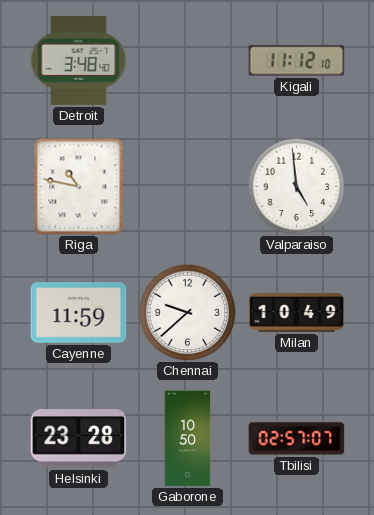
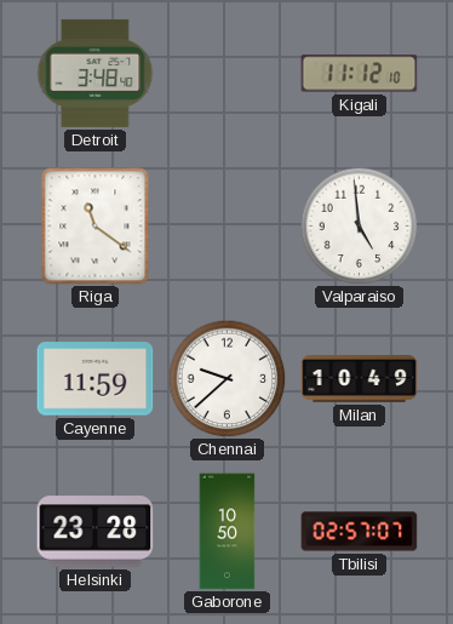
Riga: 10:47 -> 11:21
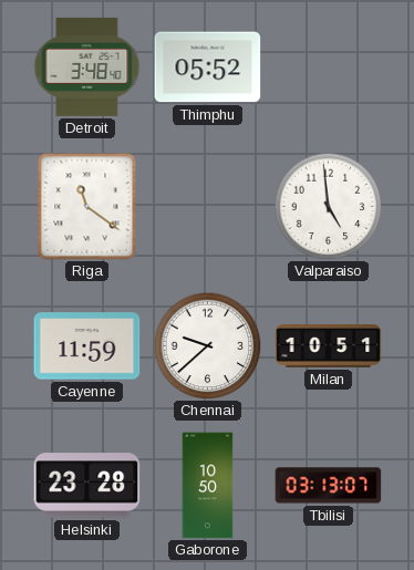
Thimphu: none -> 05:52
Kigali: 11:12 -> none
Milan: 10:49 -> 10:51
Tbilisi: 02:57 -> 03:13
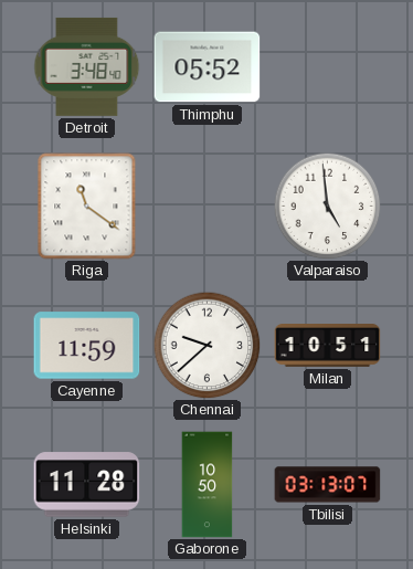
Helsinki: 23:28 -> 11:28
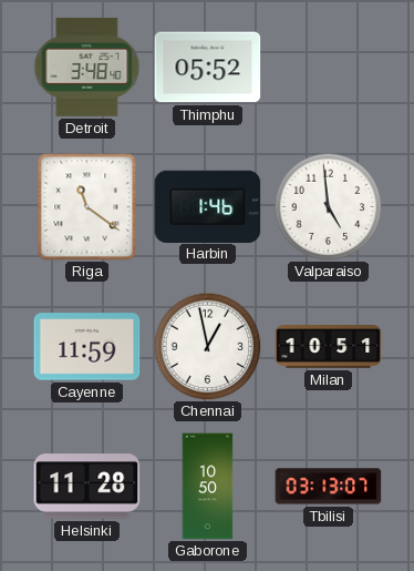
Harbin: none -> 1:46
Chennai: 9:38 -> 12:58
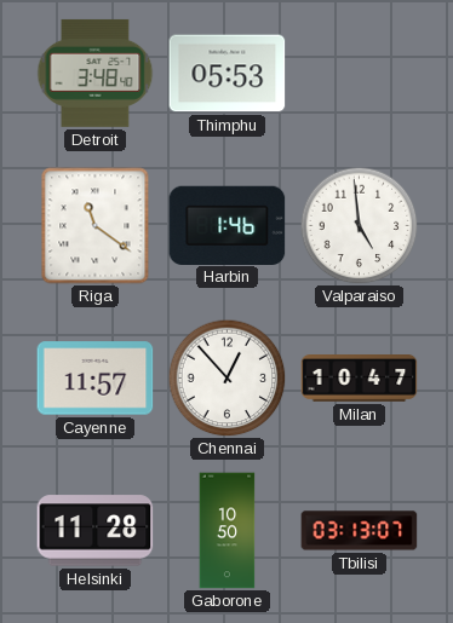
Thimphu: 05:52 -> 05:53
Cayenne: 11:59 -> 11:57
Chennai: 12:58 -> 12:53
Milan: 10:51 -> 10:47
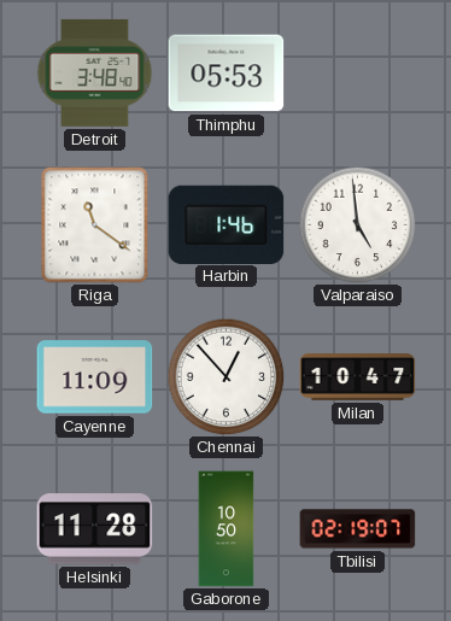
Cayenne: 11:57 -> 11:09
Tbilisi: 03:13 -> 02:19
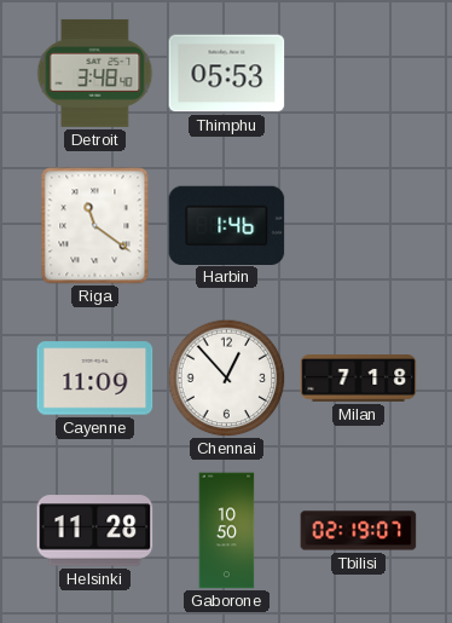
Valparaiso: 4:59 -> none
Milan: 10:47 -> 7:18
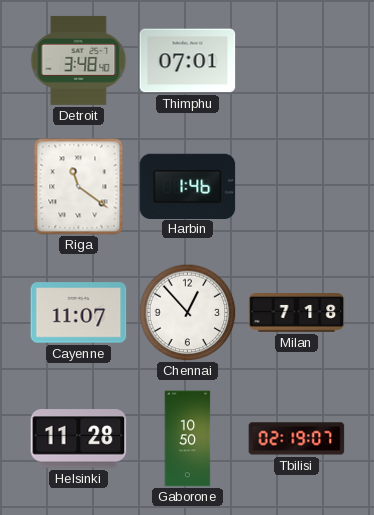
Thimphu: 05:53 -> 07:01
Cayenne: 11:09 -> 11:07
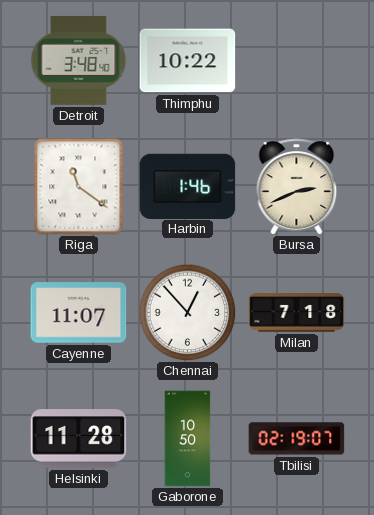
Thimphu: 07:01 -> 10:22
Bursa: none -> 2:41
